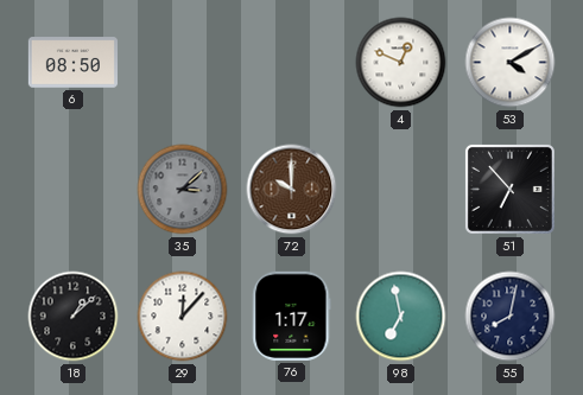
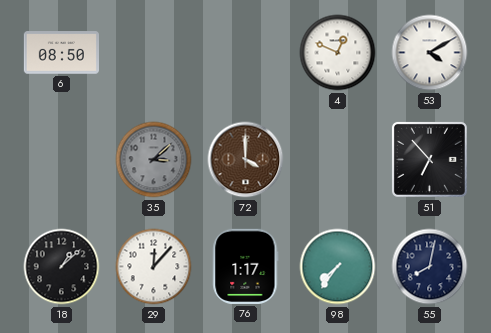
72: 10:00 -> 4:00
98: 6:58 -> 7:36
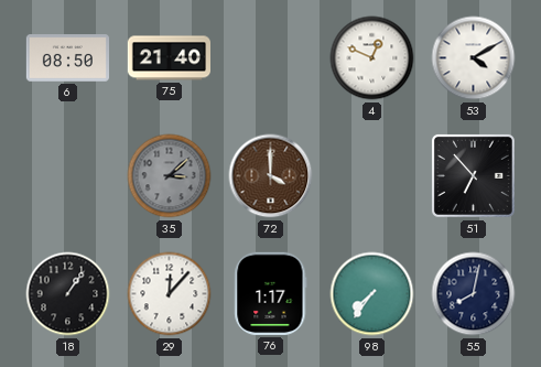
75: none -> 21:40
18: 1:08 -> 1:06
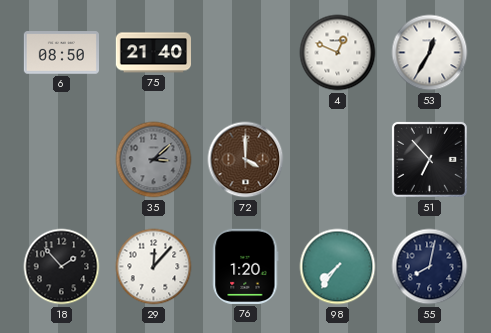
53: 4:10 -> 12:35
18: 1:06 -> 1:53
76: 1:17 -> 1:20
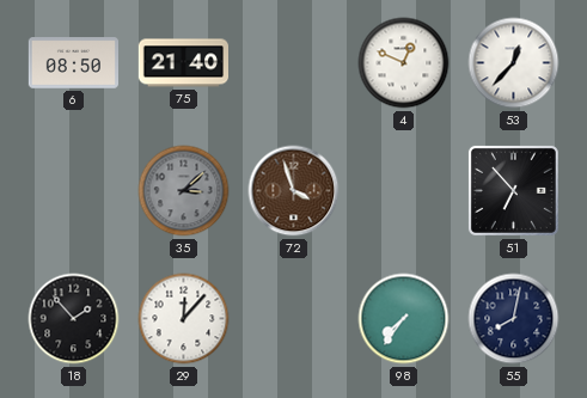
53: 12:35 -> 12:37
72: 4:00 -> 3:57
76: 1:20 -> none
